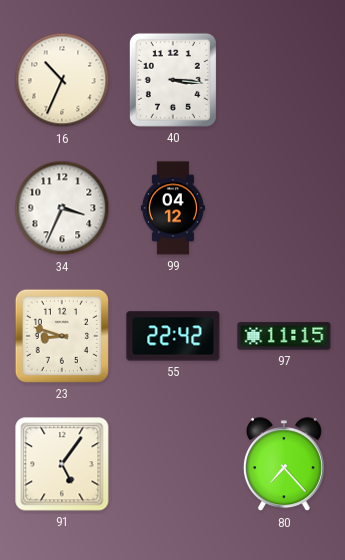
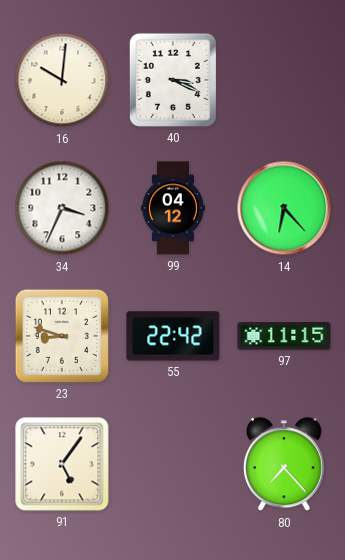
16: 10:34 -> 10:01
40: 3:16 -> 3:19
14: none -> 6:23
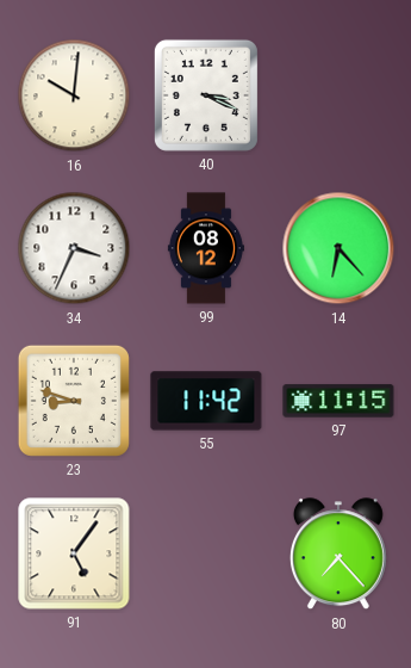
99: 04:12 -> 08:12
55: 22:42 -> 11:42
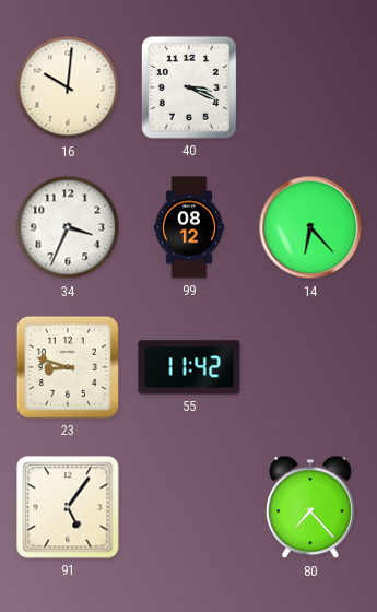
97: 11:15 -> none
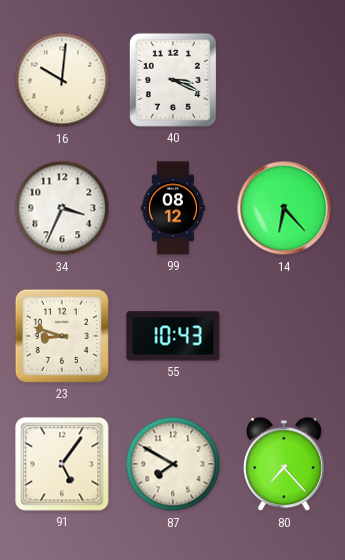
55: 11:42 -> 10:43
87: none -> 7:50
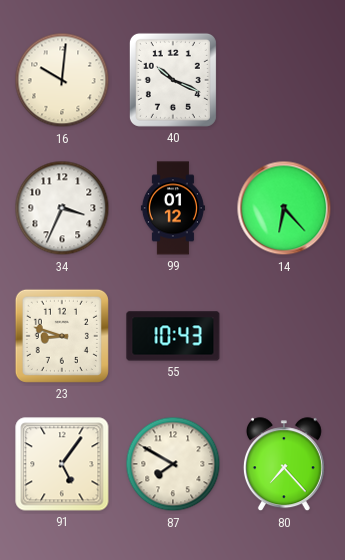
40: 3:19 -> 10:19
99: 08:12 -> 01:12
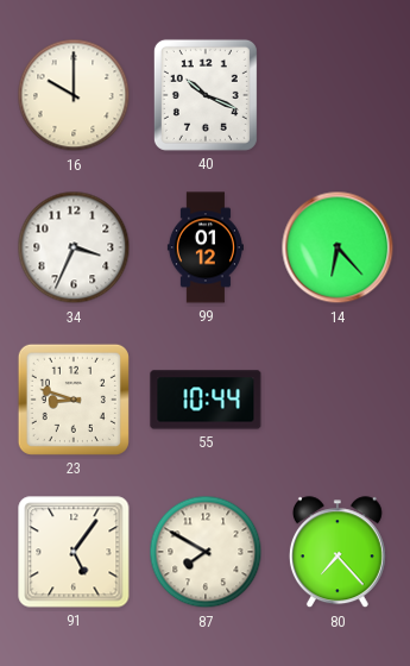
16: 10:01 -> 10:00
55: 10:43 -> 10:44
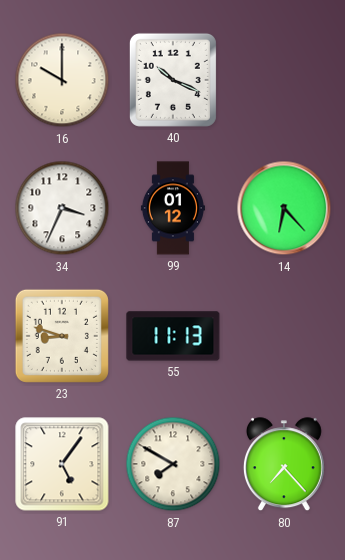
55: 10:44 -> 11:13
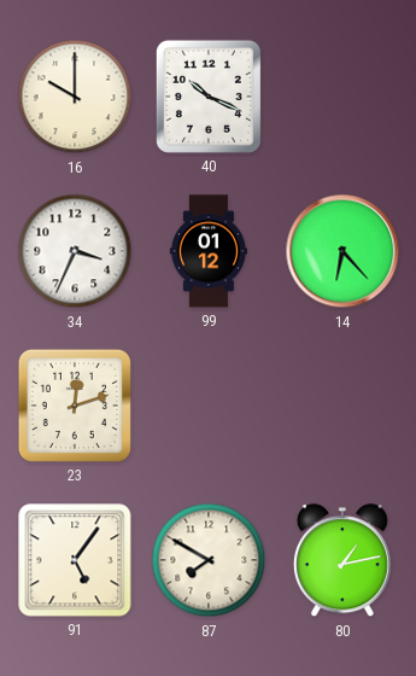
23: 8:48 -> 12:12
55: 11:13 -> none
80: 7:23 -> 1:13
